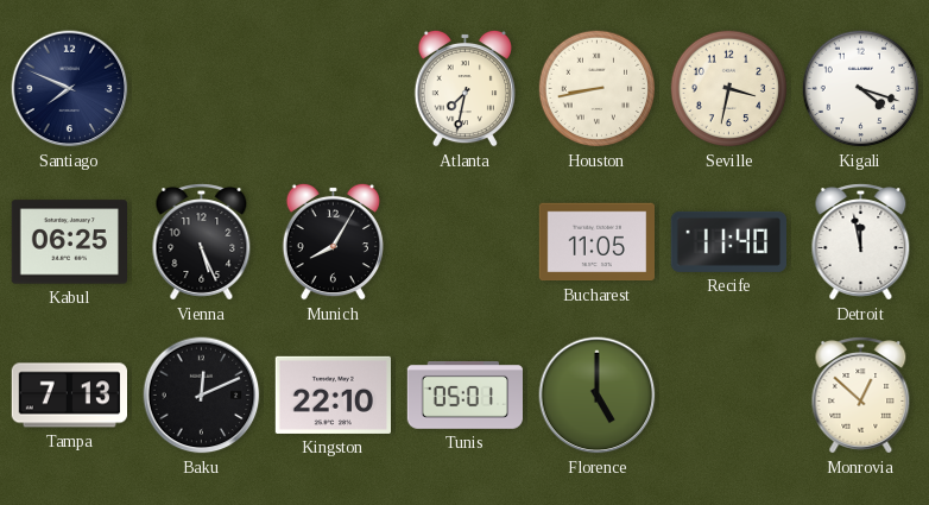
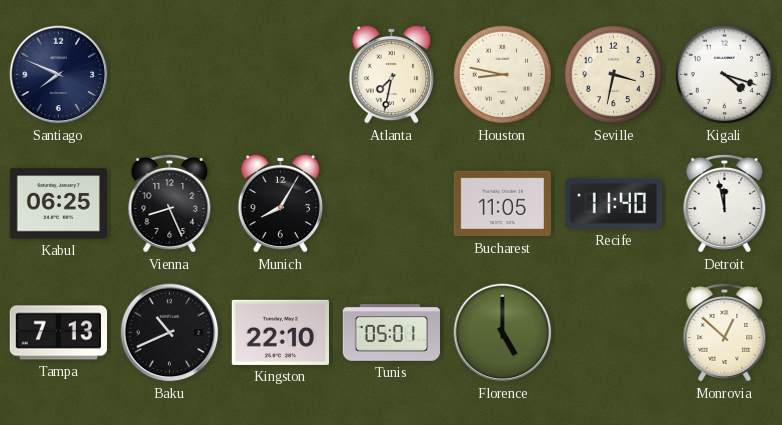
Houston: 8:43 -> 8:47
Vienna: 5:26 -> 8:26
Baku: 12:11 -> 10:41
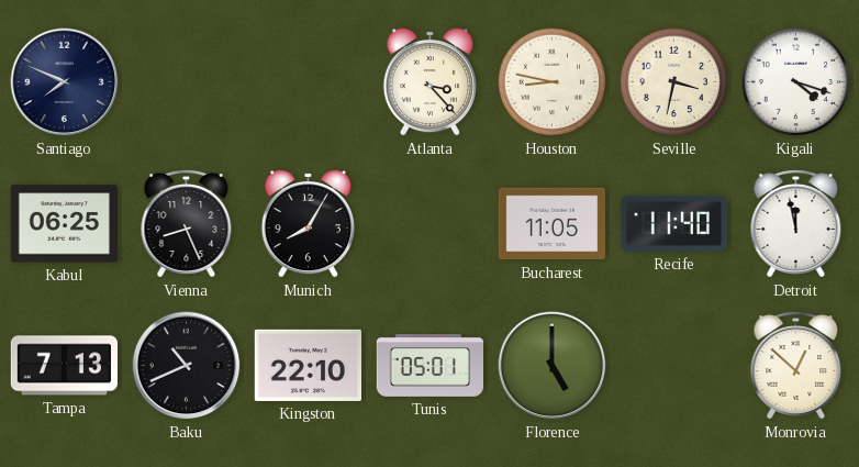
Atlanta: 7:32 -> 3:23
